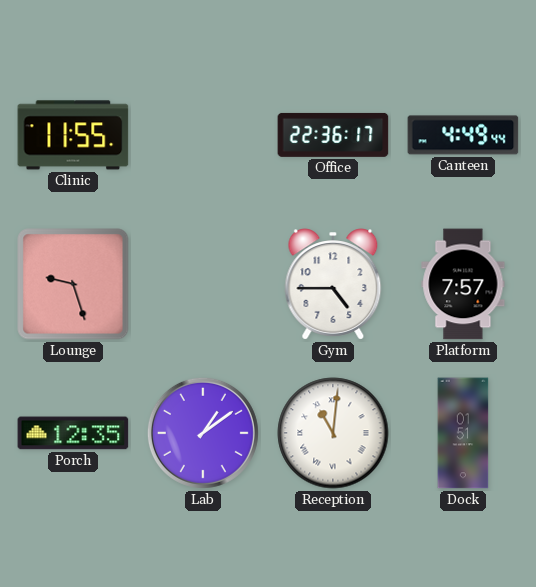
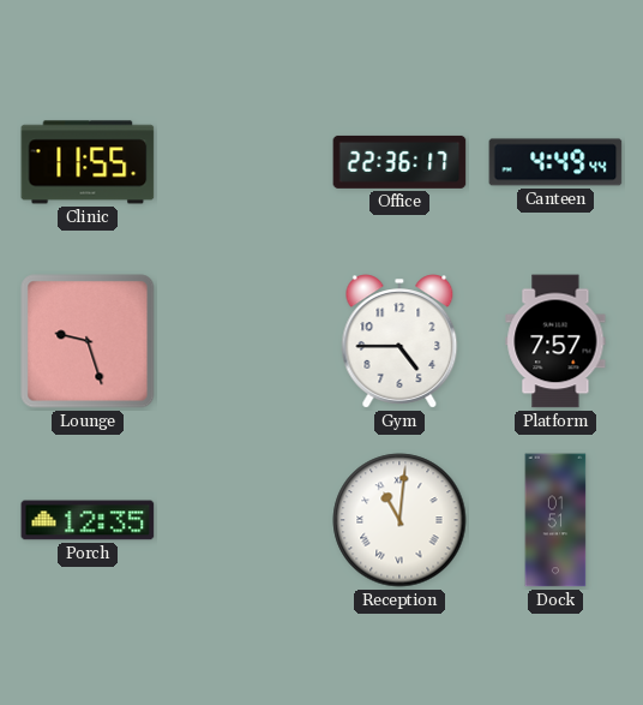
Lab: 1:09 -> none
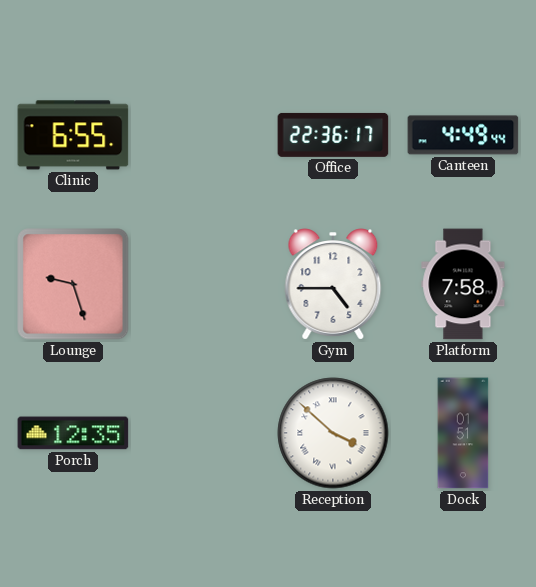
Clinic: 11:55 -> 6:55
Platform: 7:57 -> 7:58
Reception: 11:01 -> 3:52
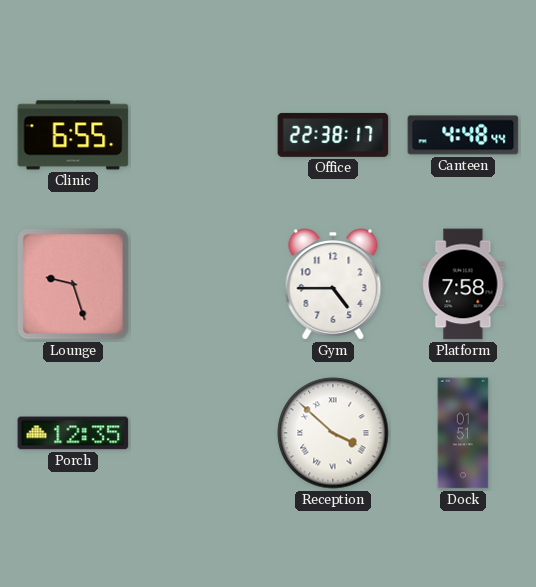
Office: 22:36 -> 22:38
Canteen: 4:49 -> 4:48
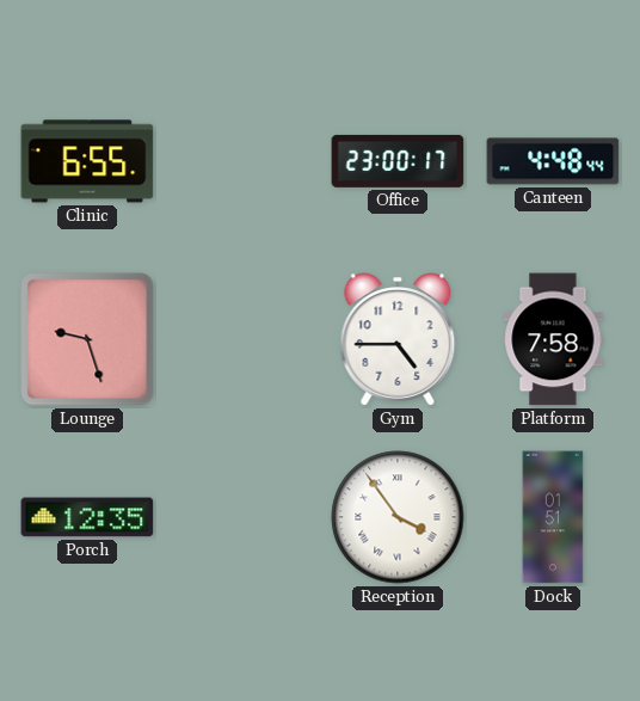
Office: 22:38 -> 23:00
Reception: 3:52 -> 3:54
